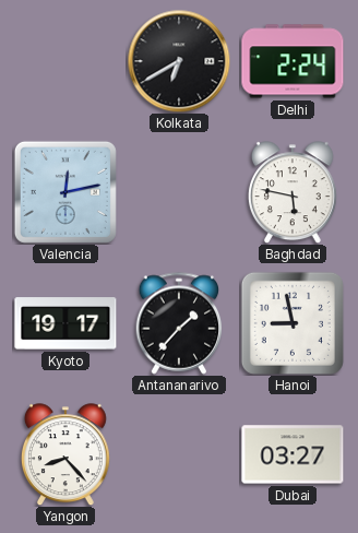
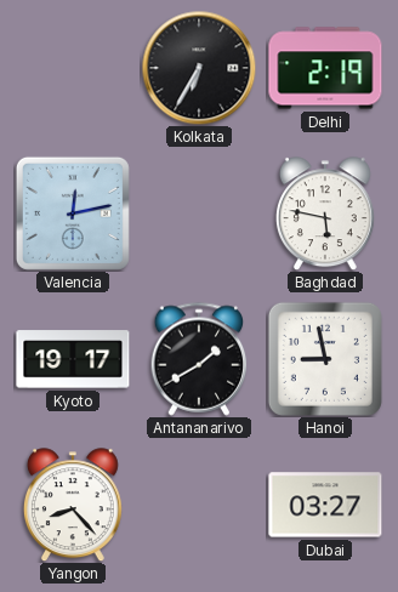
Kolkata: 6:40 -> 6:35
Delhi: 2:24 -> 2:19
Antananarivo: 1:37 -> 1:40
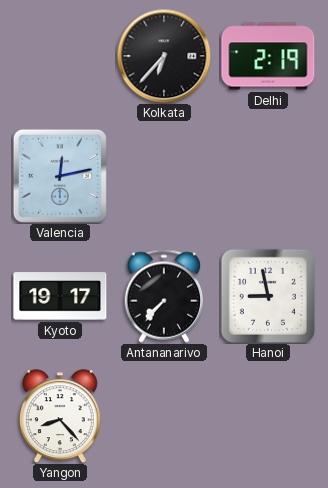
Kolkata: 6:35 -> 6:37
Baghdad: 5:47 -> none
Antananarivo: 1:40 -> 7:37
Dubai: 03:27 -> none
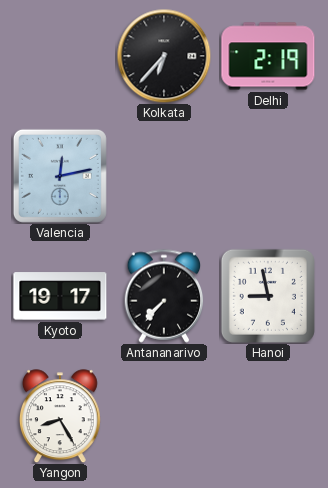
Yangon: 8:23 -> 8:25
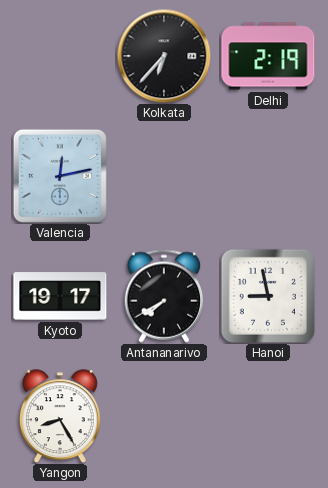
Antananarivo: 7:37 -> 7:40
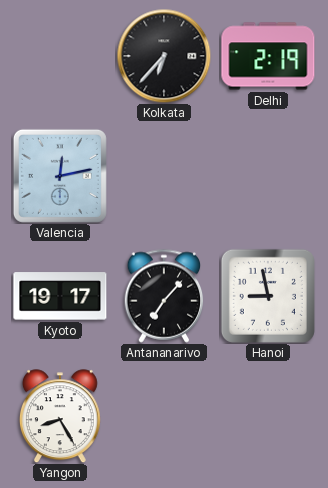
Antananarivo: 7:40 -> 7:07
